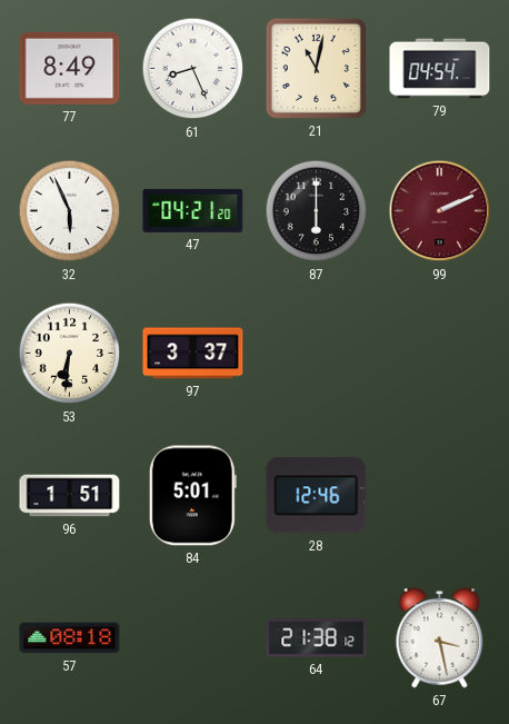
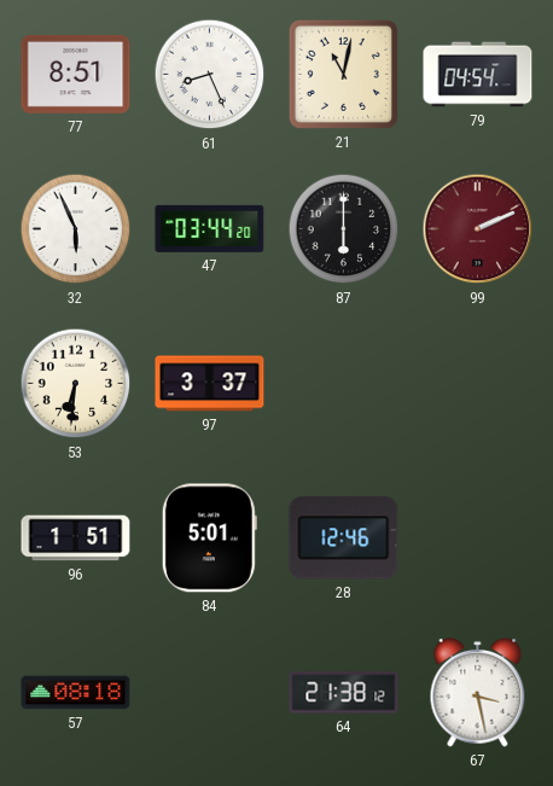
77: 8:49 -> 8:51
47: 04:21 -> 03:44
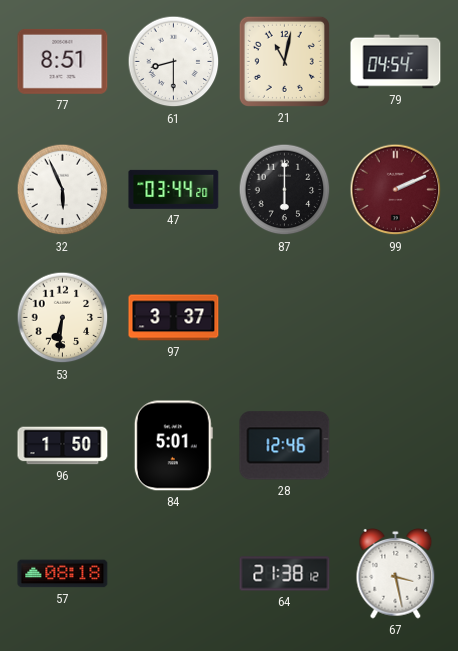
61: 8:26 -> 8:30
96: 1:51 -> 1:50
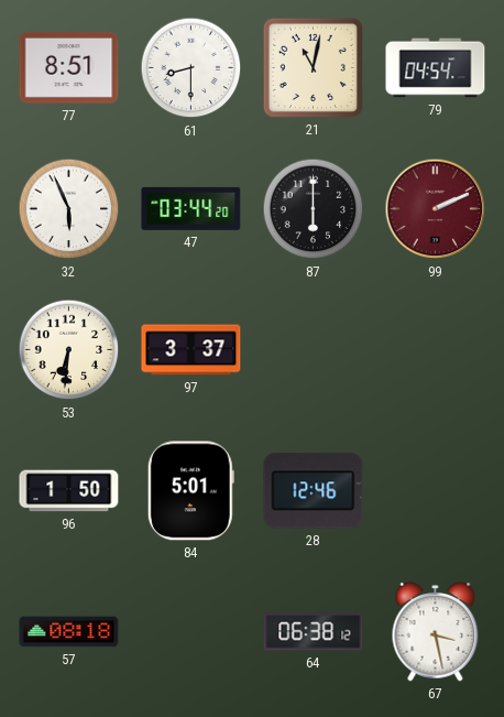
64: 21:38 -> 06:38
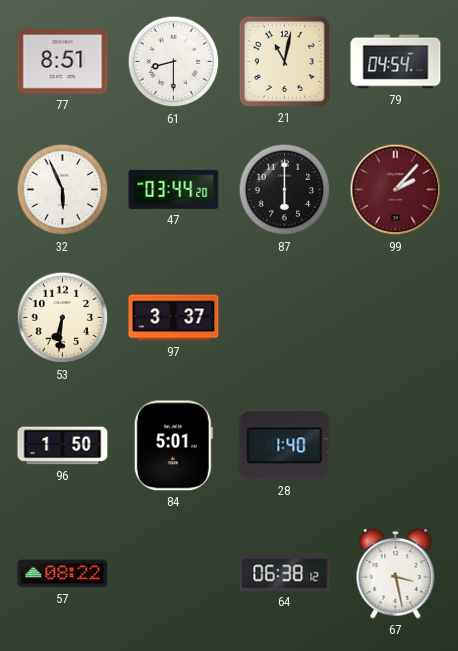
99: 2:11 -> 2:07
28: 12:46 -> 1:40
57: 08:18 -> 08:22
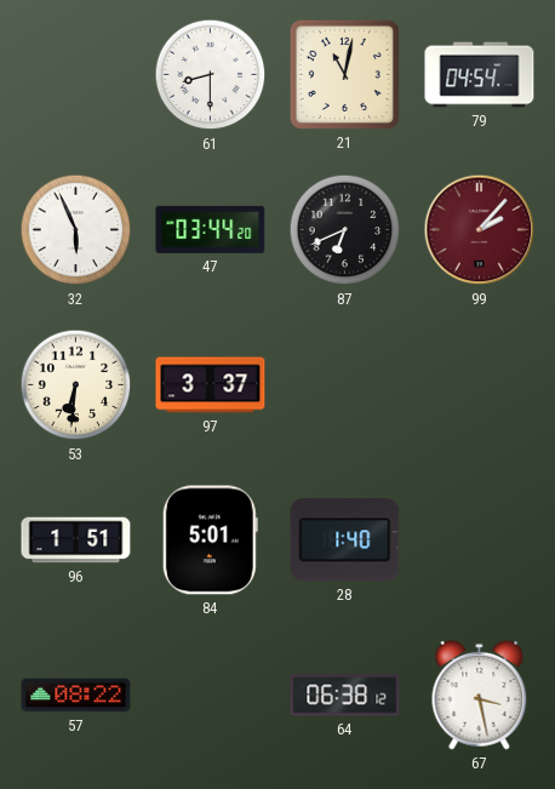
77: 8:51 -> none
87: 6:00 -> 6:41
96: 1:50 -> 1:51
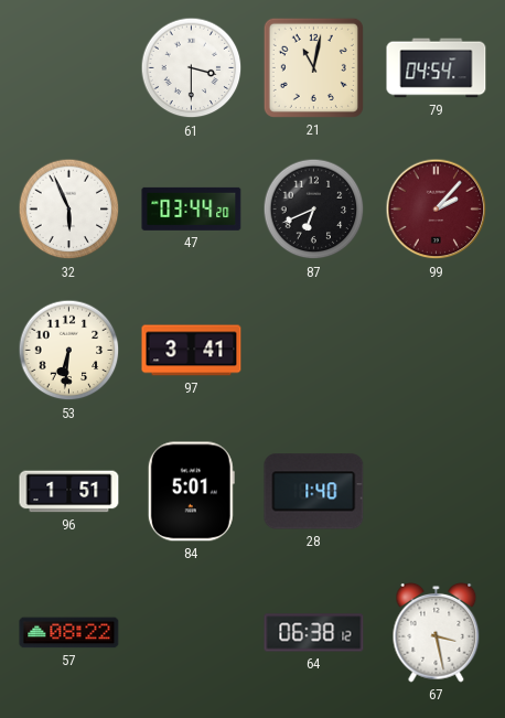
61: 8:30 -> 3:30
97: 3:37 -> 3:41
